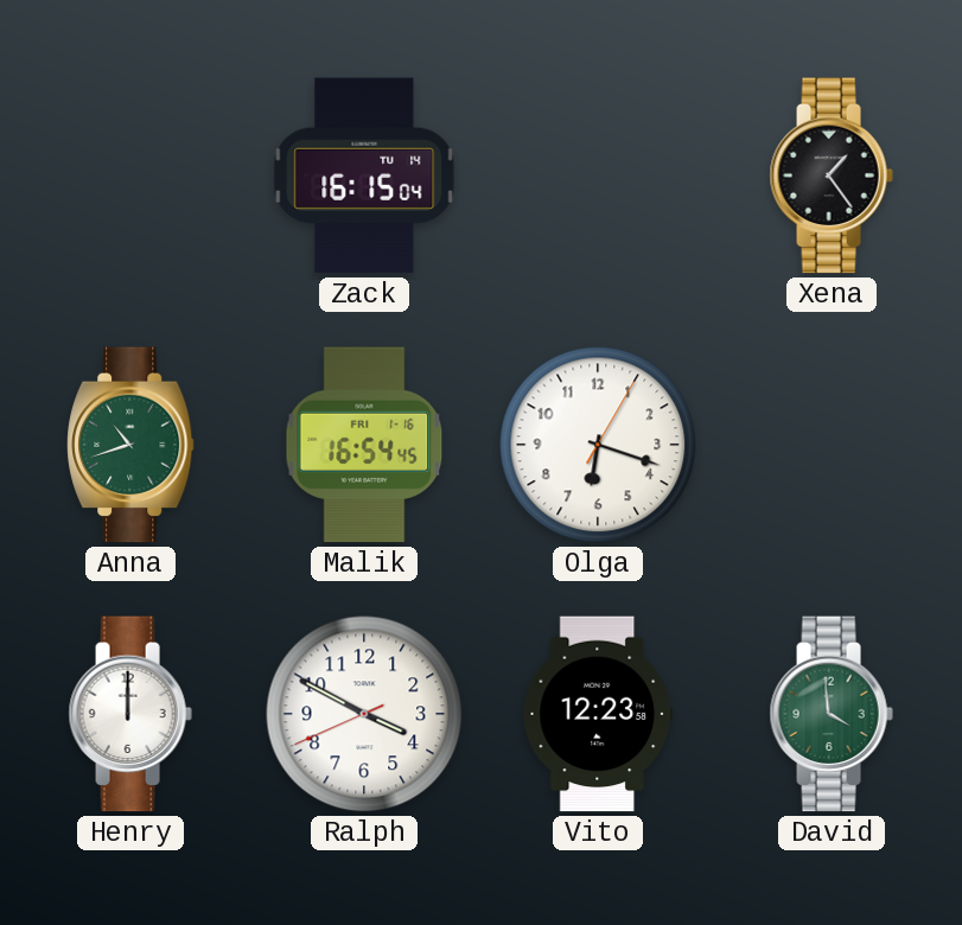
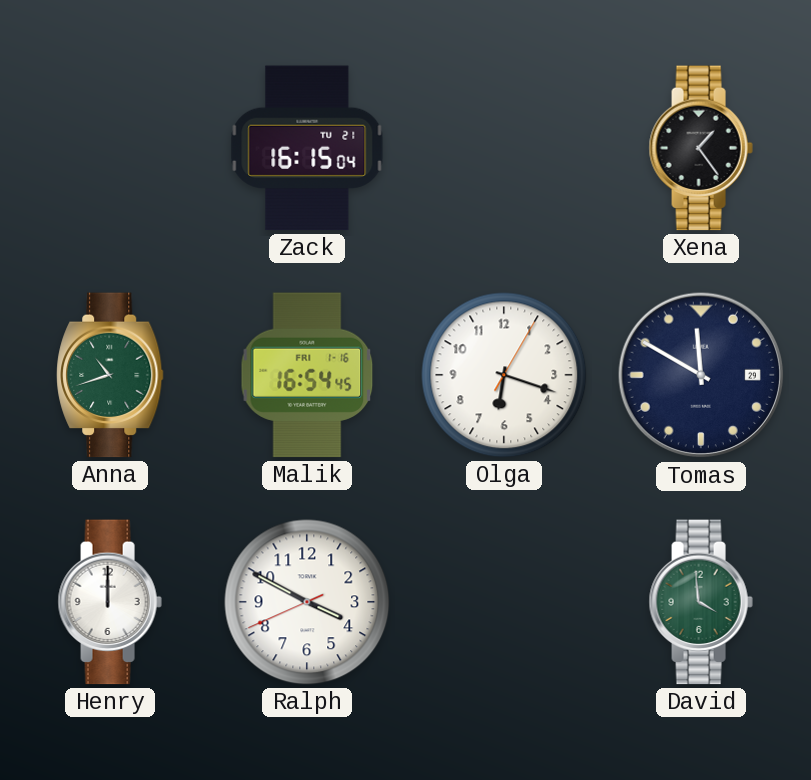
Zack date: TU 14 -> TU 21
Tomas: none -> 11:50
Vito: 12:23 -> none
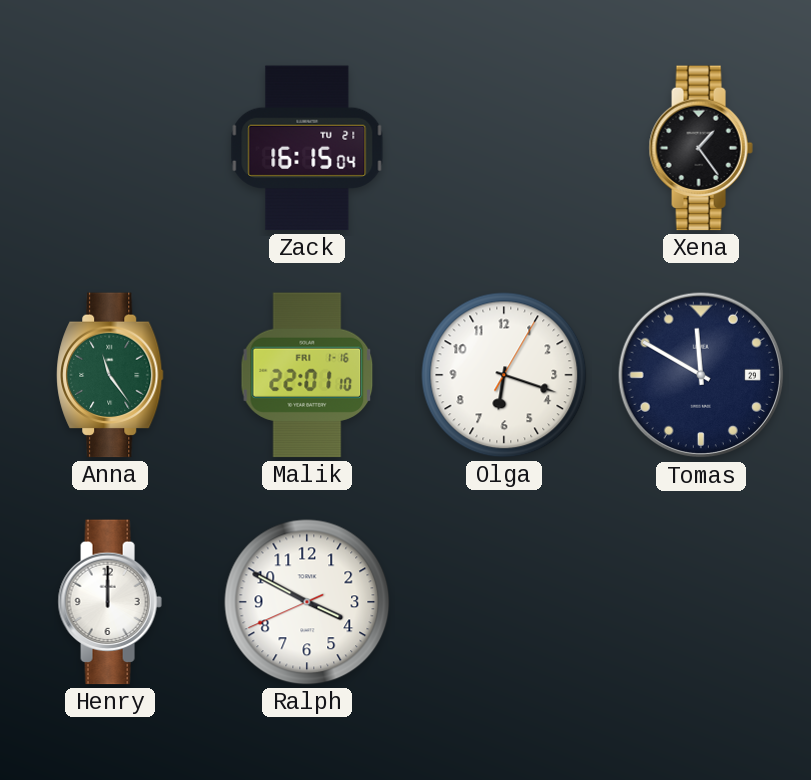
Anna: 10:42 -> 11:24
Malik: 16:54 -> 22:01
David: 3:59 -> none
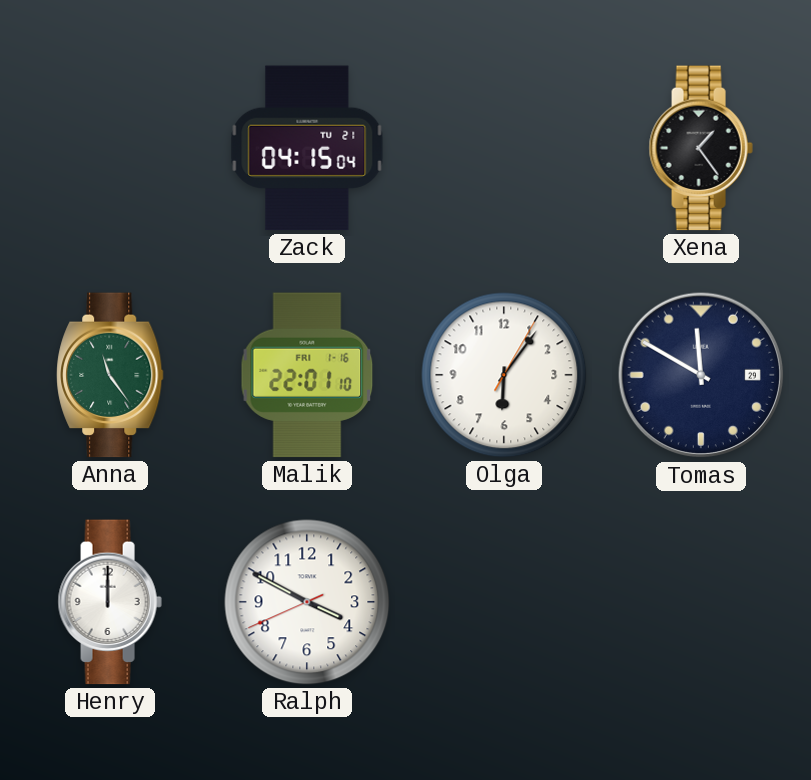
Zack: 16:15 -> 04:15
Olga: 6:18 -> 6:06
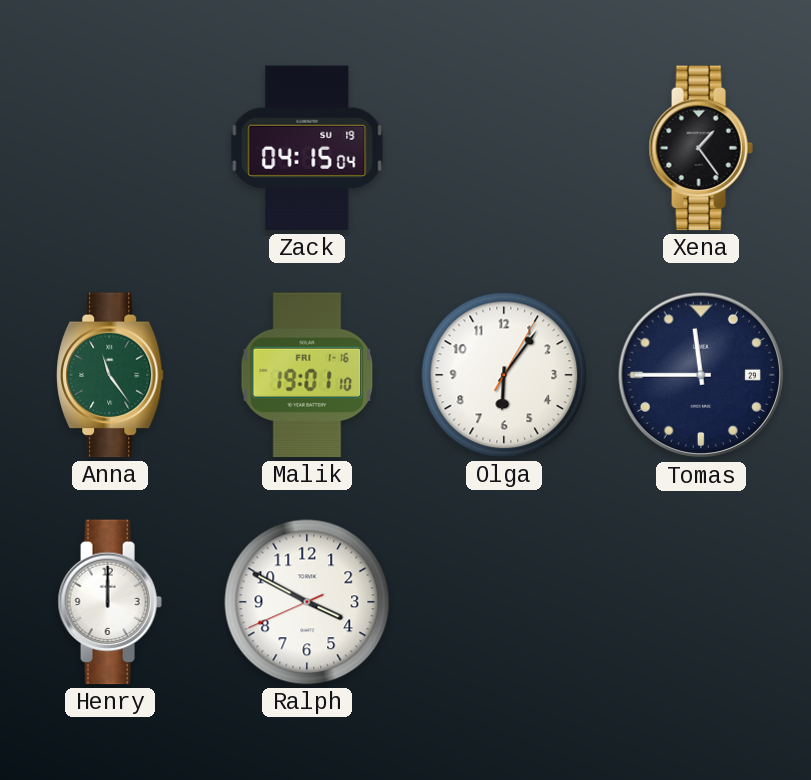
Zack date: TU 21 -> SU 19
Malik: 22:01 -> 19:01
Tomas: 11:50 -> 11:45
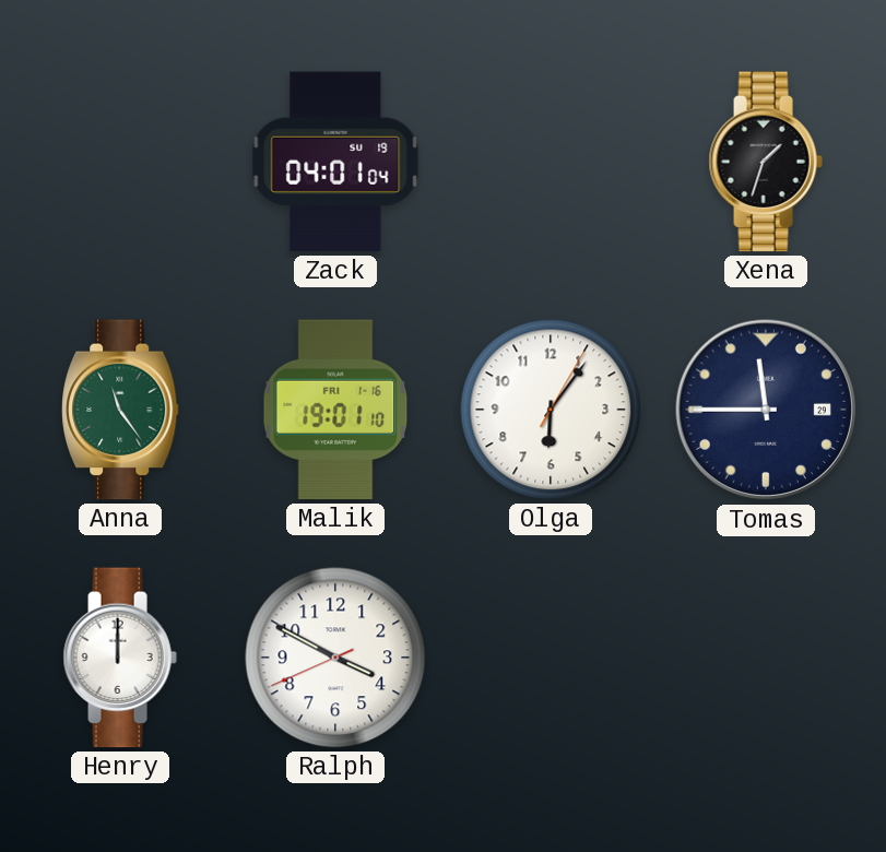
Zack: 04:15 -> 04:01
Xena: 1:24 -> 1:33
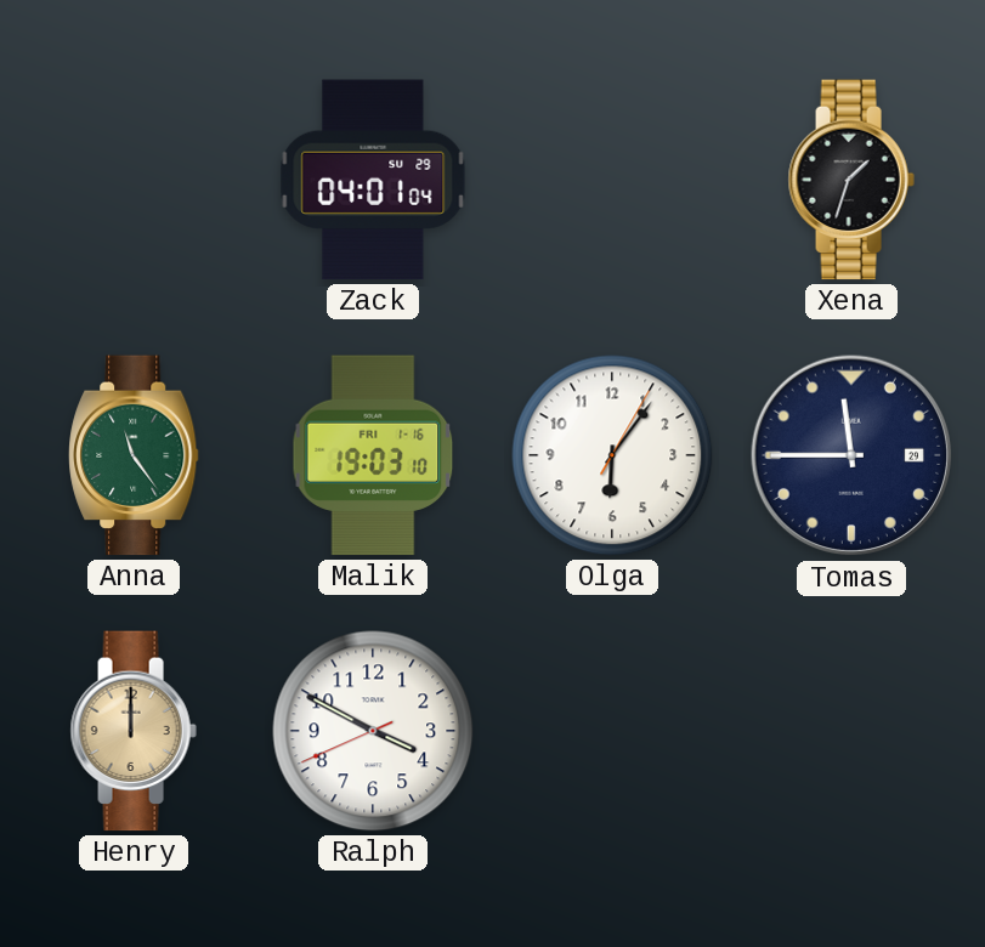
Zack date: SU 19 -> SU 29
Malik: 19:01 -> 19:03
Henry dial: white -> champagne
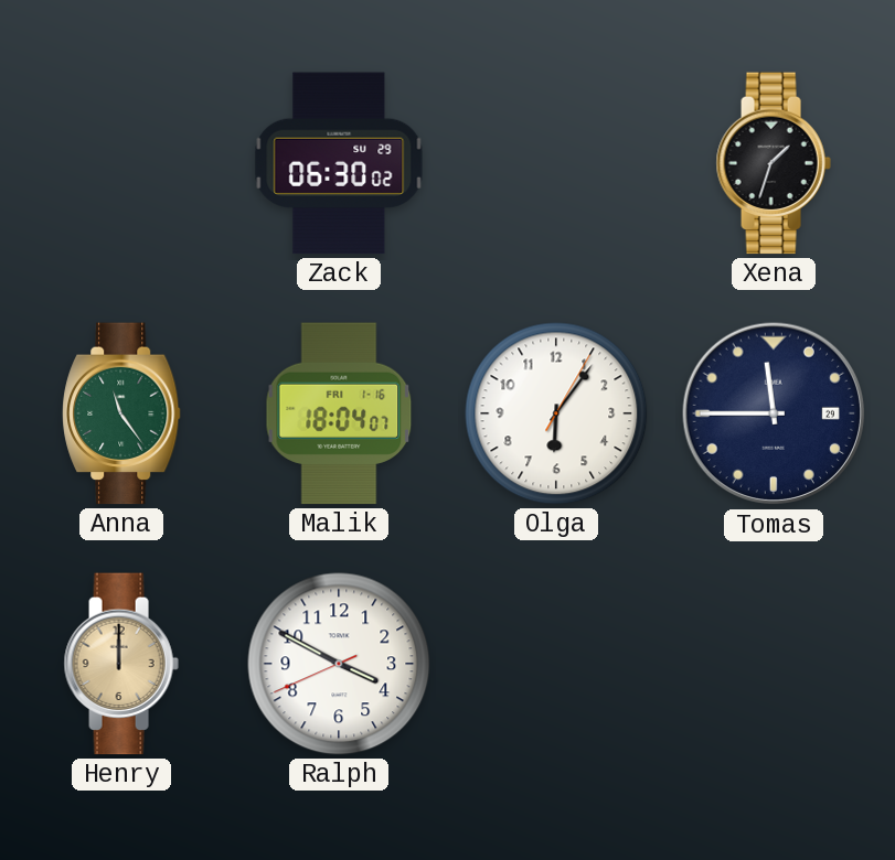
Zack: 04:01 -> 06:30
Malik: 19:03 -> 18:04
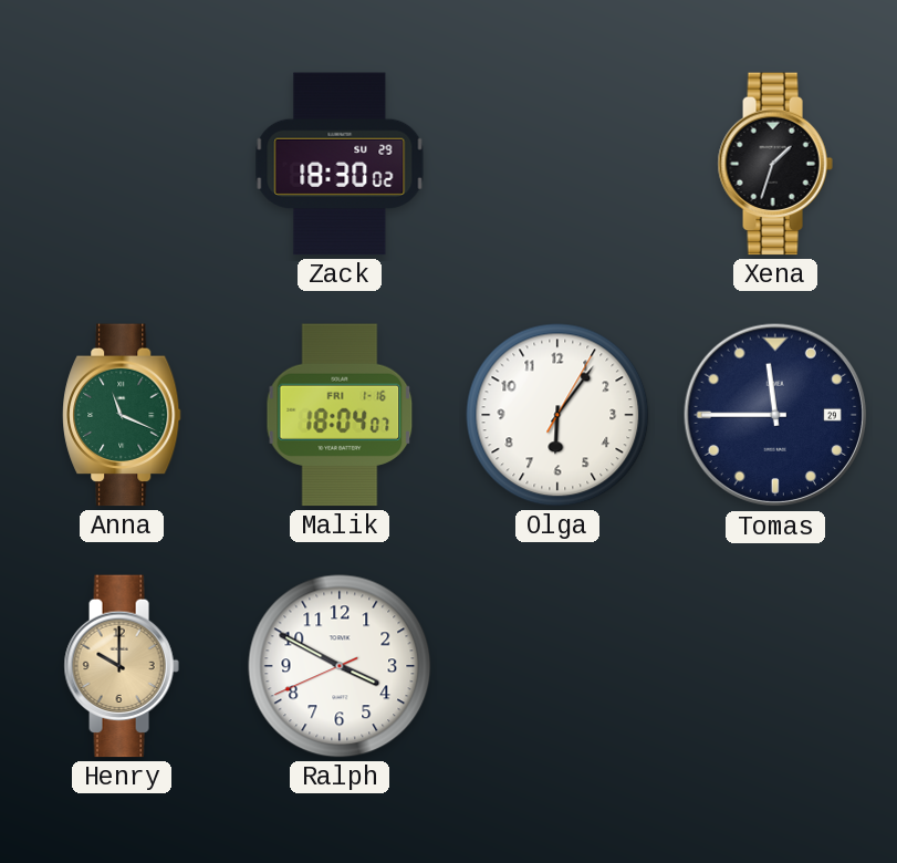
Zack: 06:30 -> 18:30
Anna: 11:24 -> 11:19
Henry: 12:00 -> 10:00
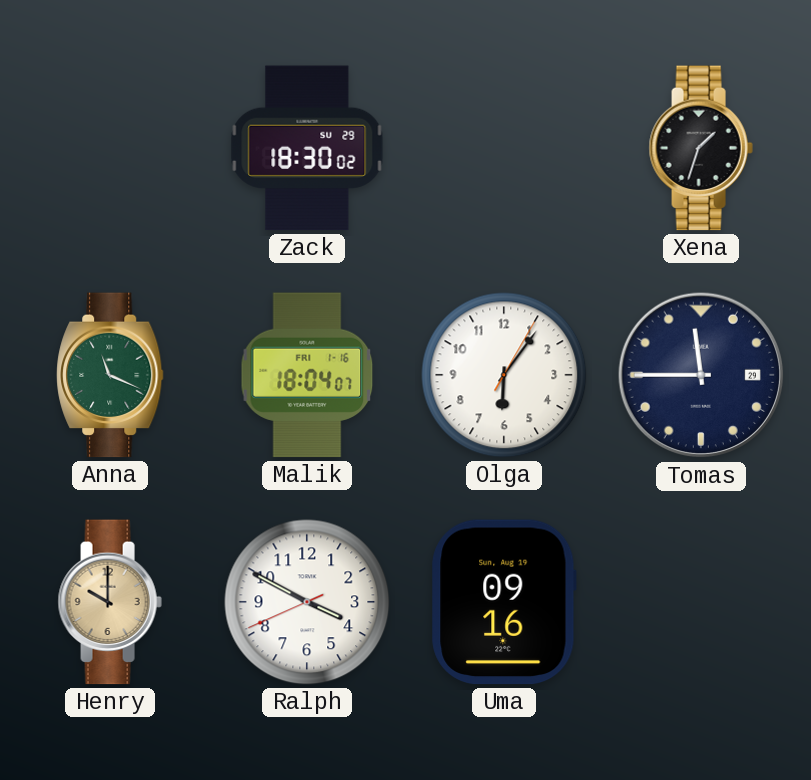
Uma: none -> 09:16
